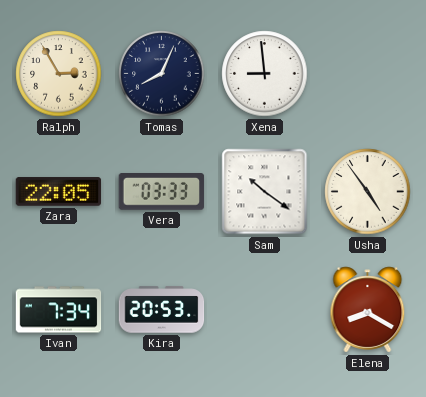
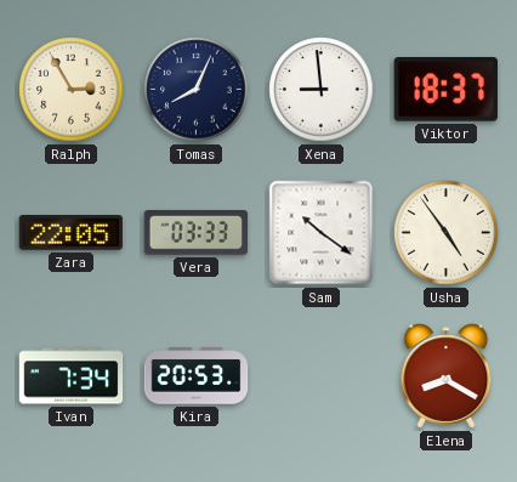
Viktor: none -> 18:37
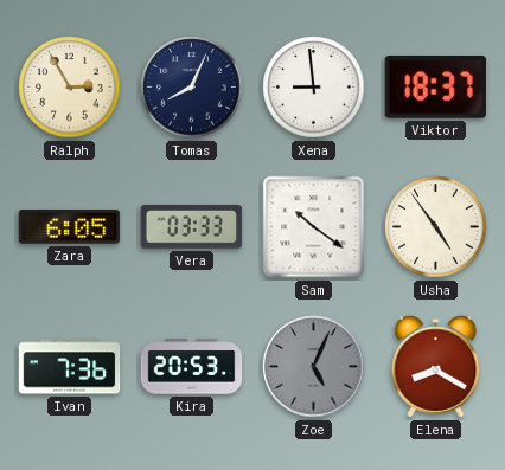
Zara: 22:05 -> 6:05
Ivan: 7:34 -> 7:36
Zoe: none -> 5:04
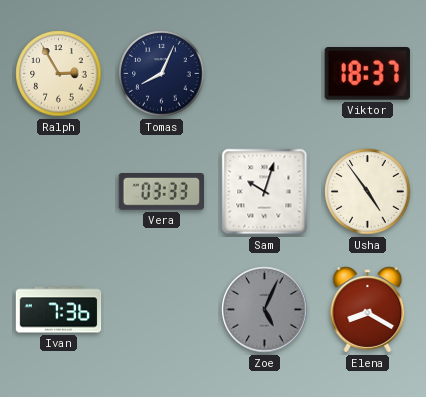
Xena: 8:59 -> none
Zara: 6:05 -> none
Sam: 10:21 -> 10:03
Kira: 20:53 -> none
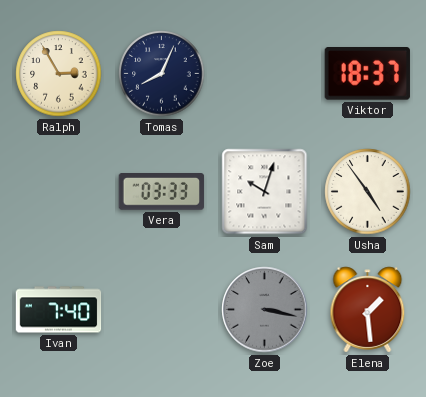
Ivan: 7:36 -> 7:40
Zoe: 5:04 -> 3:17
Elena: 8:20 -> 1:29
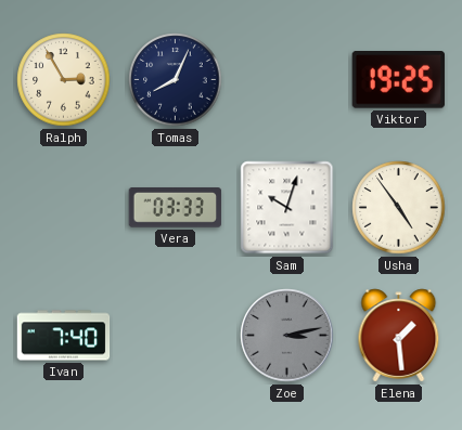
Viktor: 18:37 -> 19:25
Zoe: 3:17 -> 3:13
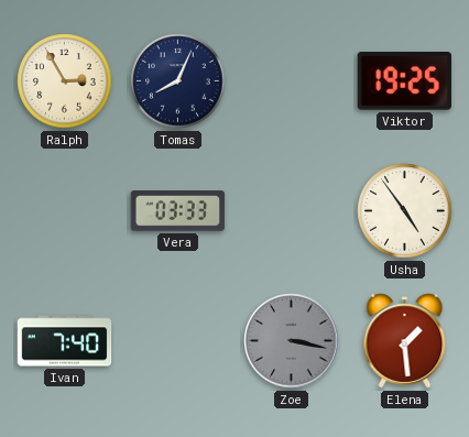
Sam: 10:03 -> none
Zoe: 3:13 -> 3:17
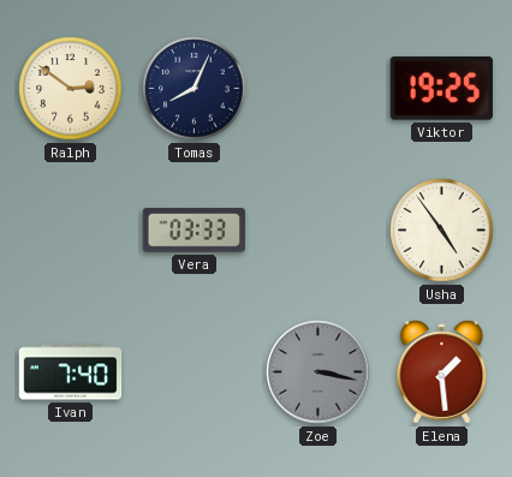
Ralph: 2:55 -> 2:51
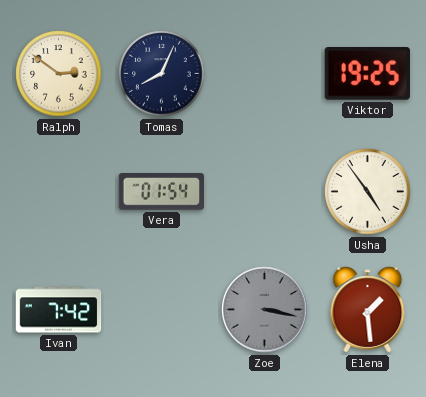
Vera: 03:33 -> 01:54
Ivan: 7:40 -> 7:42
